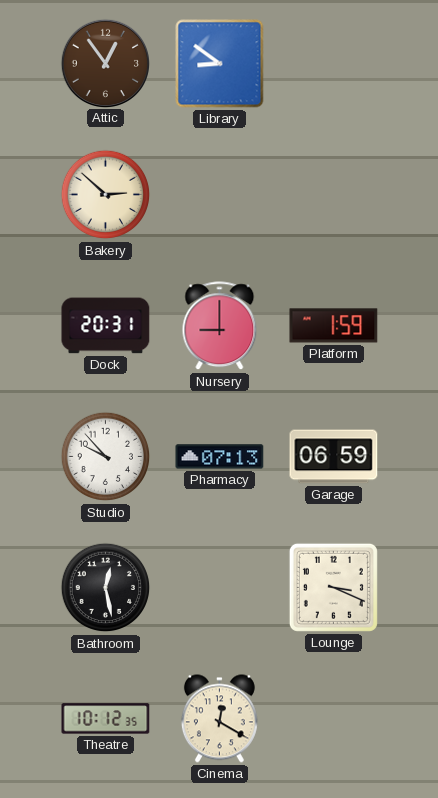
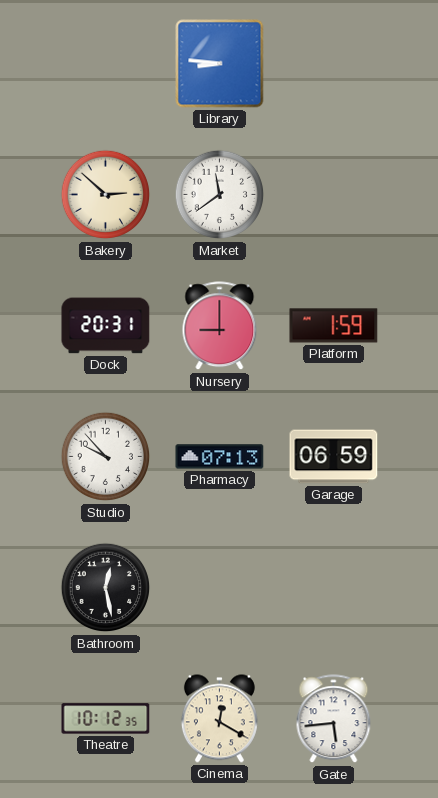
Attic: 12:54 -> none
Library: 8:51 -> 8:46
Market: none -> 11:39
Lounge: 3:19 -> none
Gate: none -> 5:44
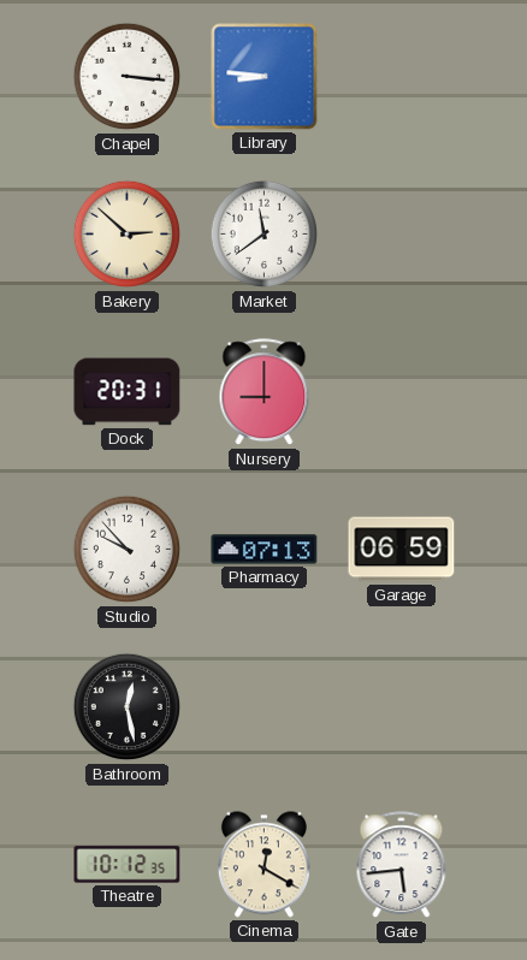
Chapel: none -> 3:16
Platform: 1:59 -> none
